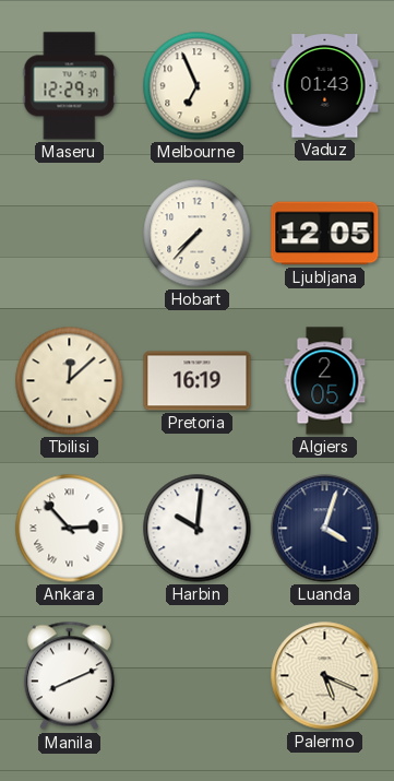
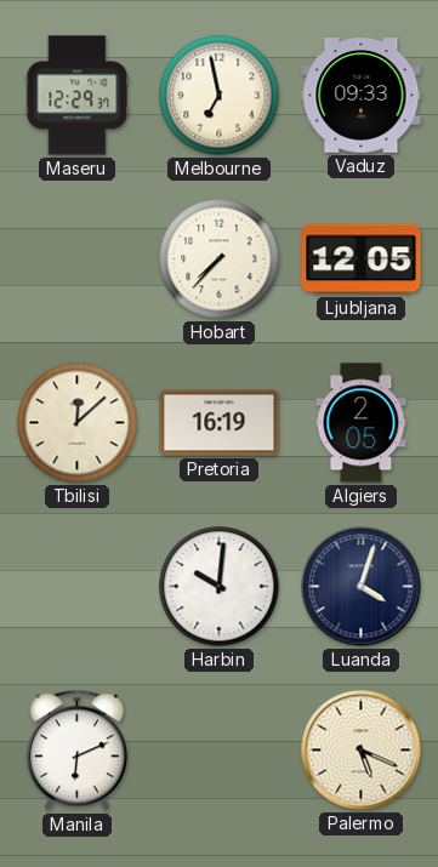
Melbourne: 6:56 -> 6:58
Vaduz: 01:43 -> 09:33
Ankara: 2:53 -> none
Manila: 8:11 -> 6:11
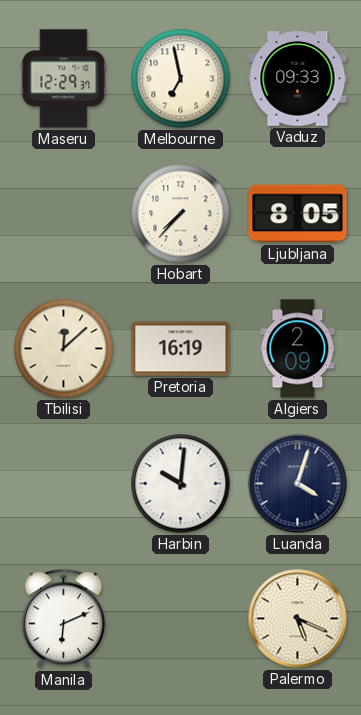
Ljubljana: 12:05 -> 8:05
Algiers: 2:05 -> 2:09
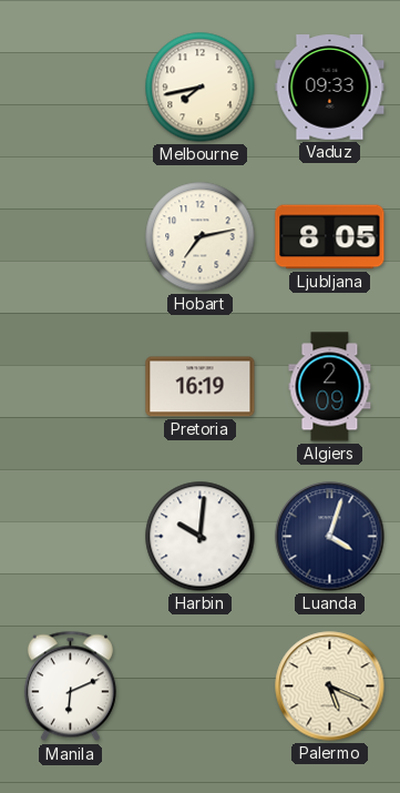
Maseru: 12:29 -> none
Melbourne: 6:58 -> 7:43
Hobart: 7:37 -> 7:13
Tbilisi: 12:08 -> none
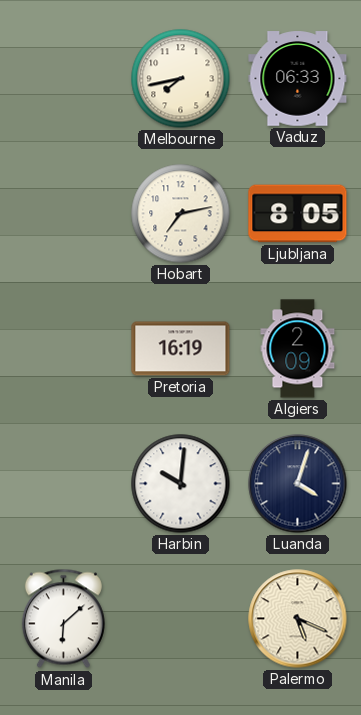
Vaduz: 09:33 -> 06:33
Manila: 6:11 -> 6:08
